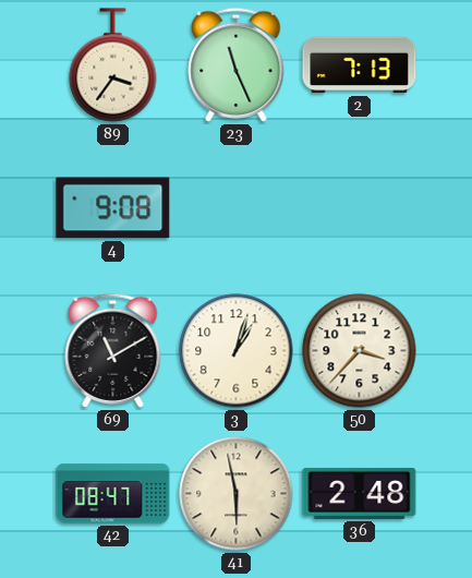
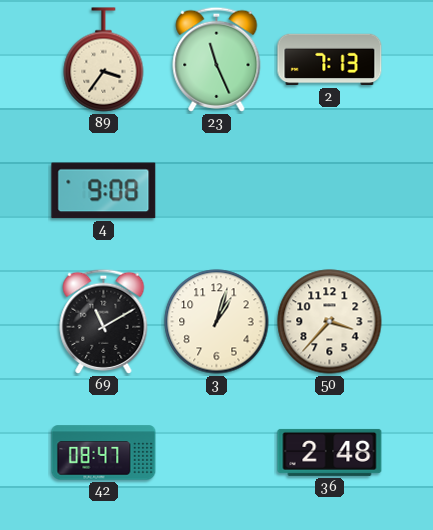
41: 5:58 -> none
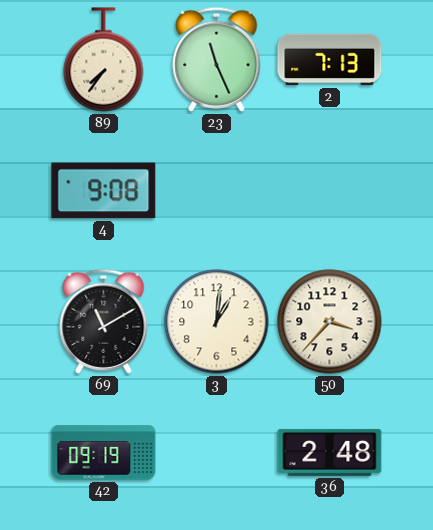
89: 3:36 -> 7:36
3: 1:03 -> 1:01
42: 08:47 -> 09:19
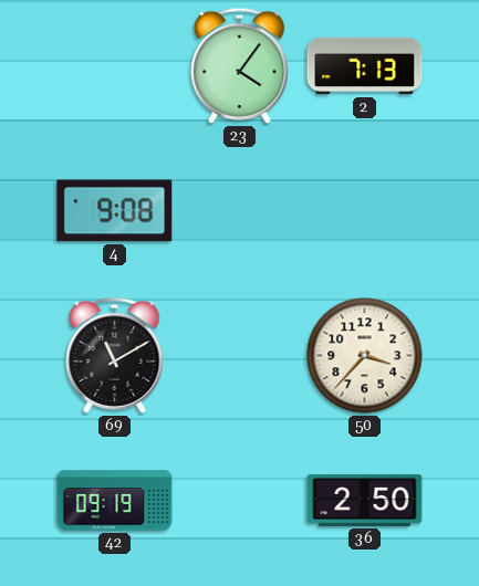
89: 7:36 -> none
23: 11:26 -> 4:06
3: 1:01 -> none
36: 2:48 -> 2:50
